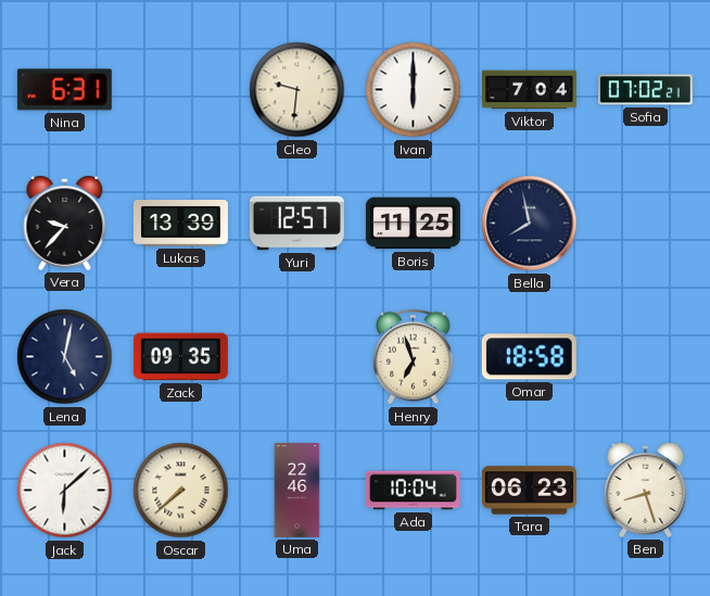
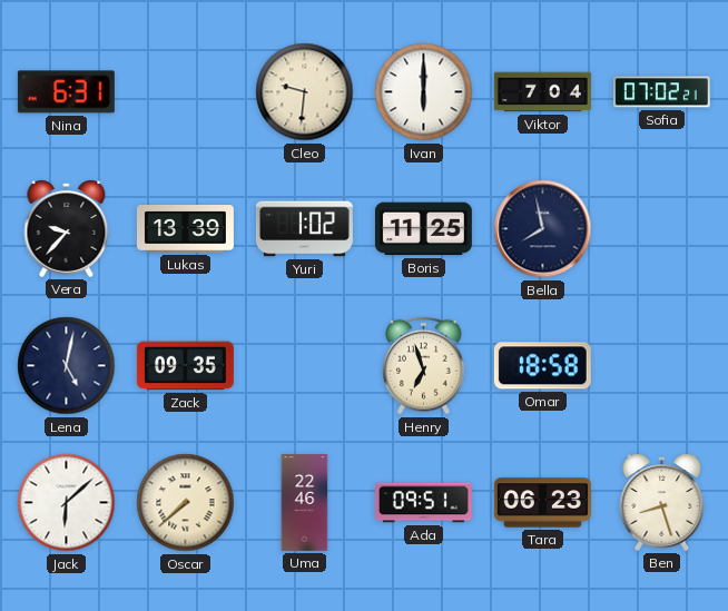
Yuri: 12:57 -> 1:02
Ada: 10:04 -> 09:51
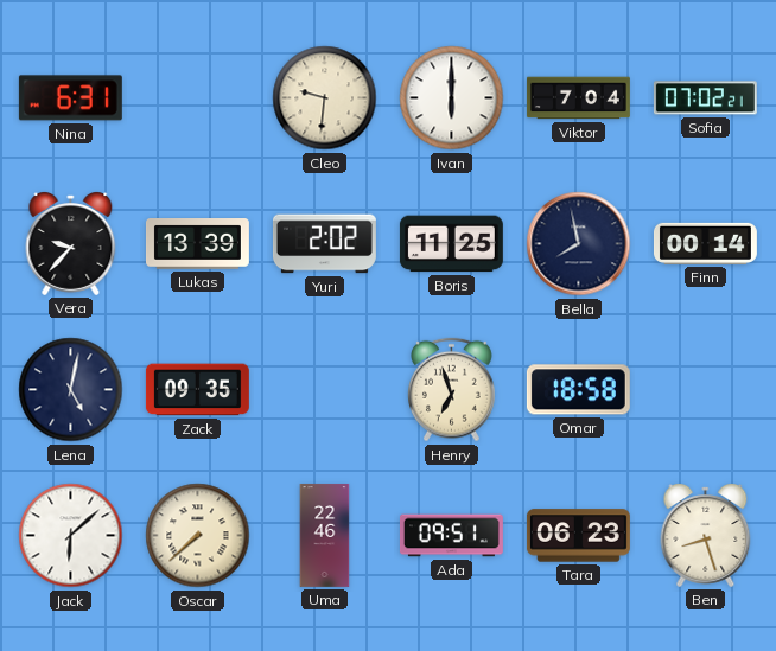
Yuri: 1:02 -> 2:02
Finn: none -> 00:14
